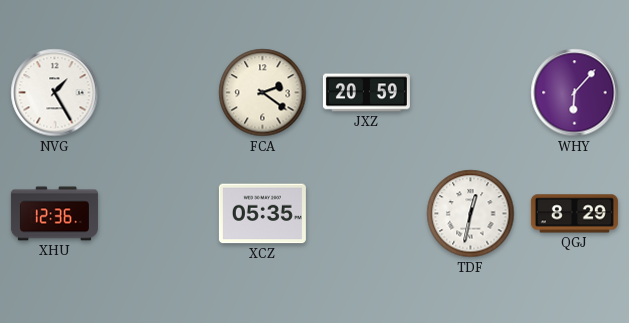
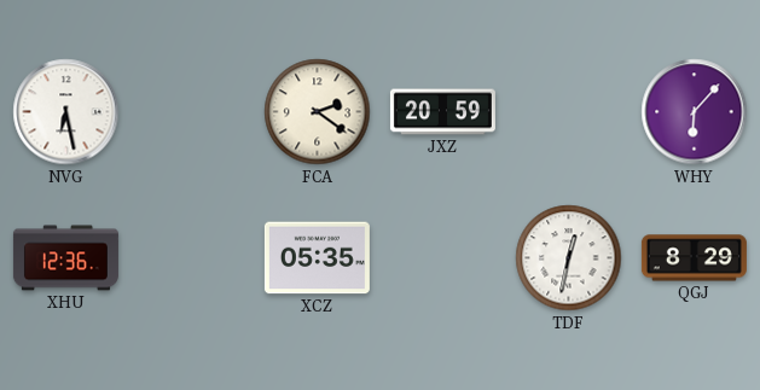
NVG: 1:25 -> 6:28
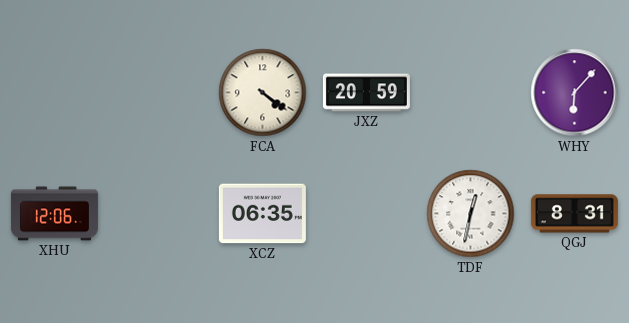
NVG: 6:28 -> none
FCA: 2:21 -> 4:21
XHU: 12:36 -> 12:06
XCZ: 05:35 -> 06:35
QGJ: 8:29 -> 8:31
